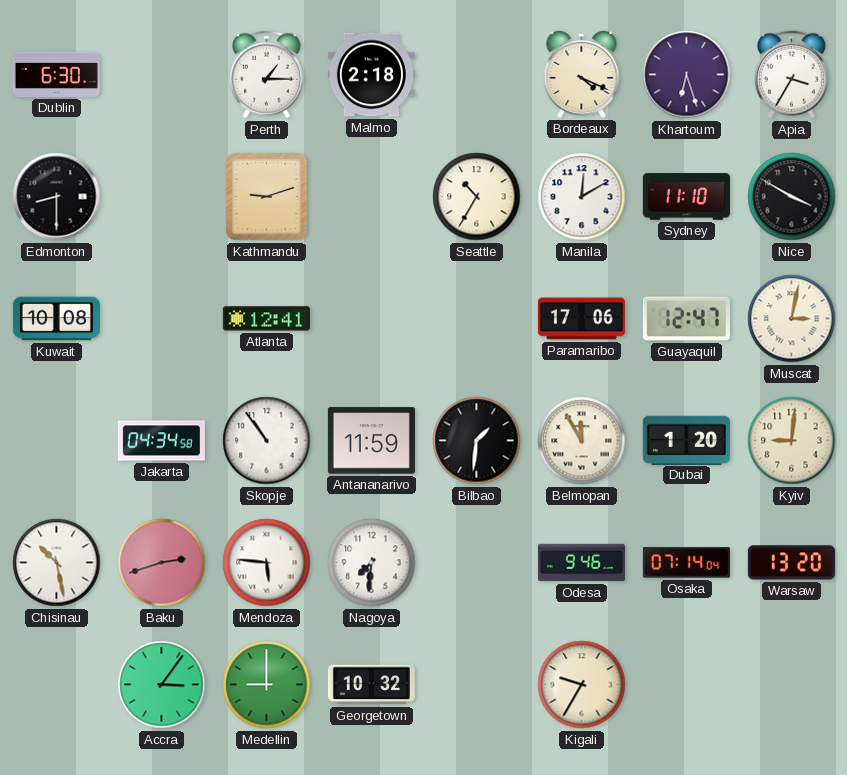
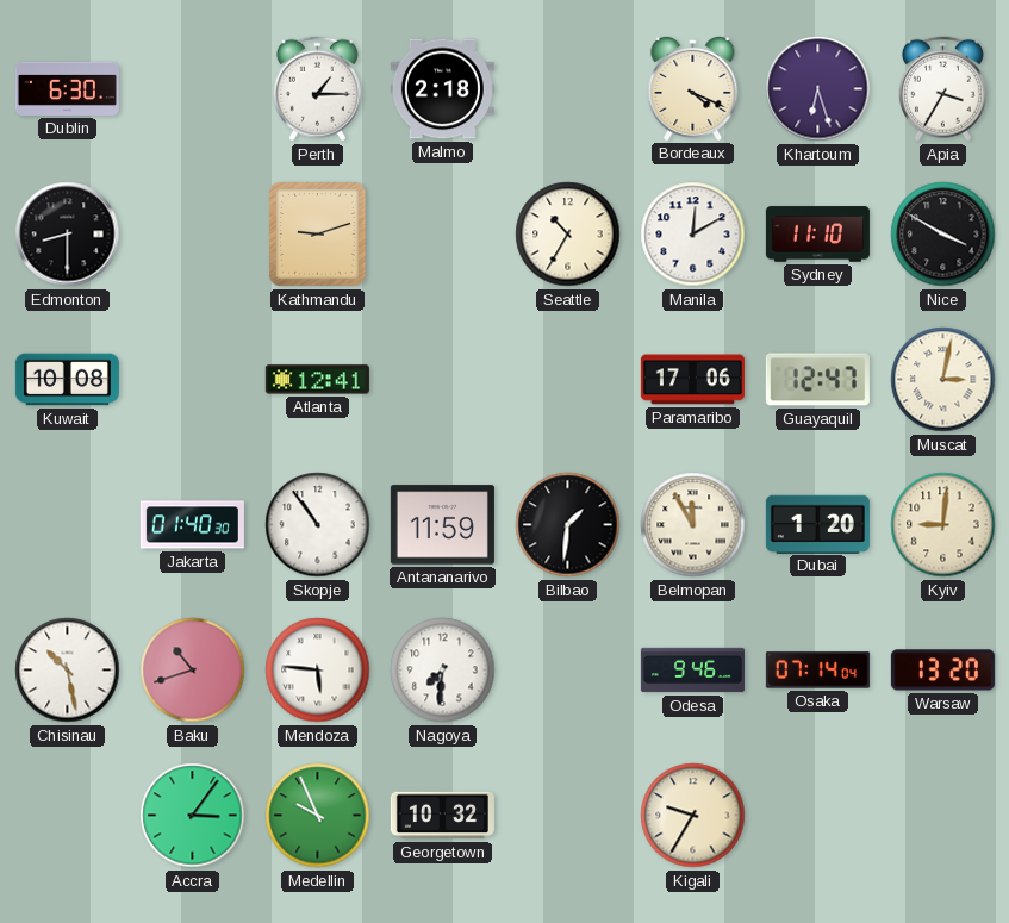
Jakarta: 04:34 -> 01:40
Baku: 2:42 -> 10:42
Medellin: 9:00 -> 9:56
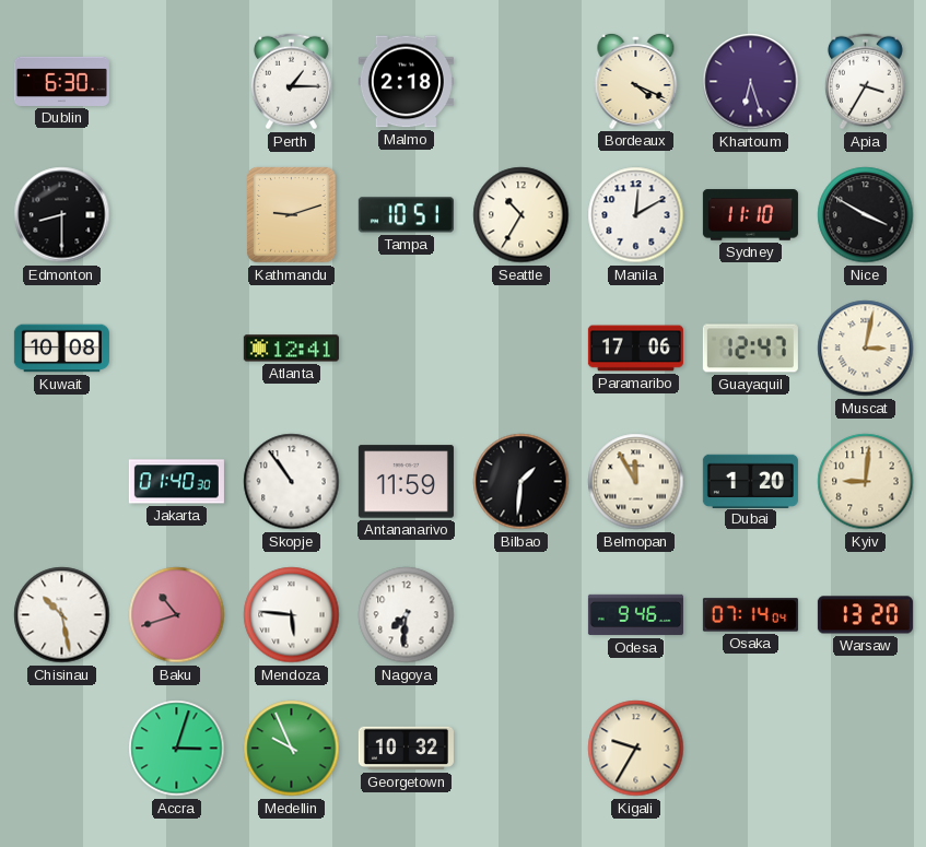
Tampa: none -> 10:51
Accra: 3:06 -> 3:03
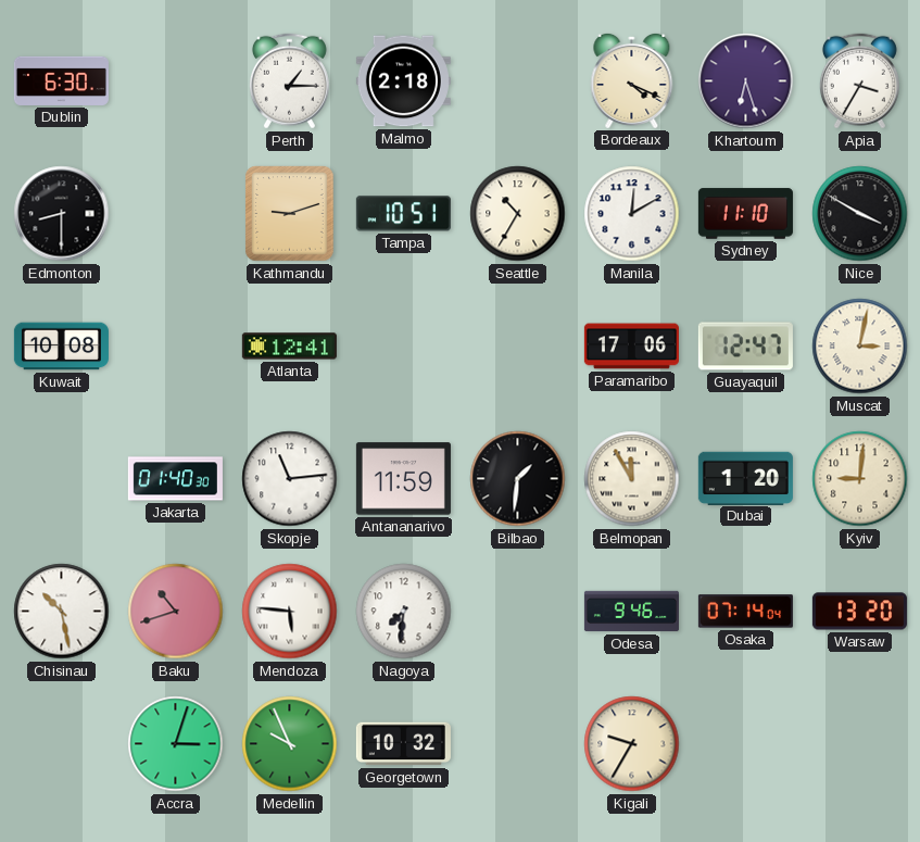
Skopje: 10:54 -> 11:14
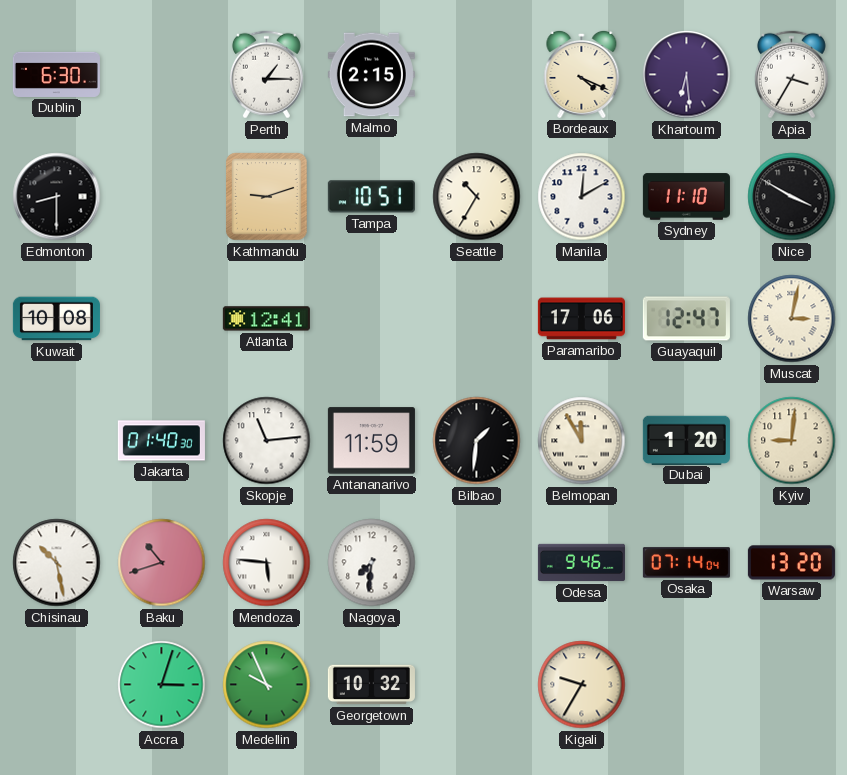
Malmo: 2:18 -> 2:15
Khartoum: 6:27 -> 6:29
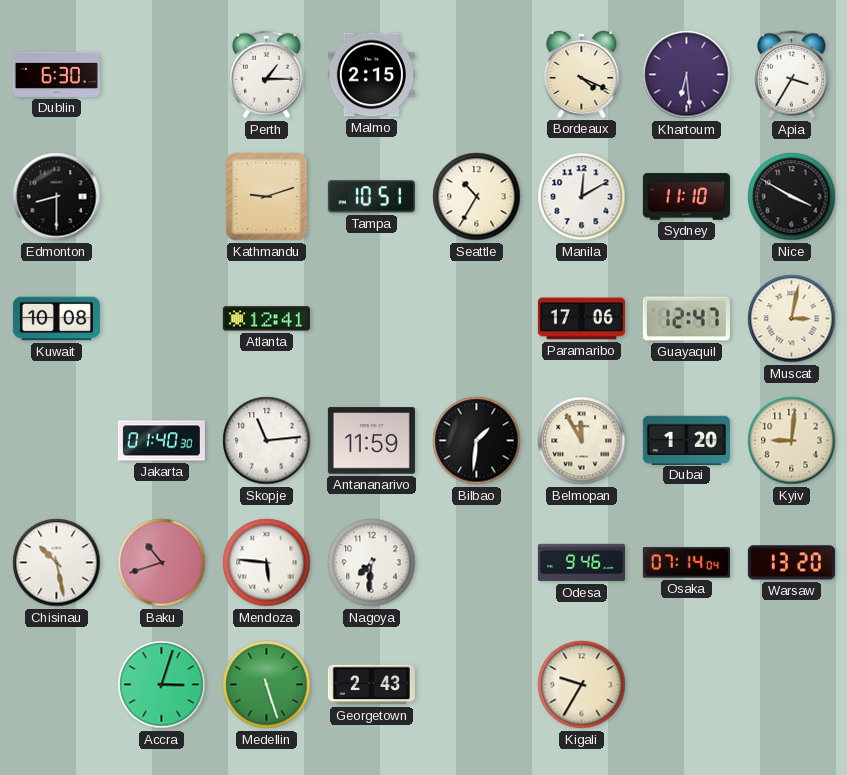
Medellin: 9:56 -> 5:27
Georgetown: 10:32 -> 2:43
